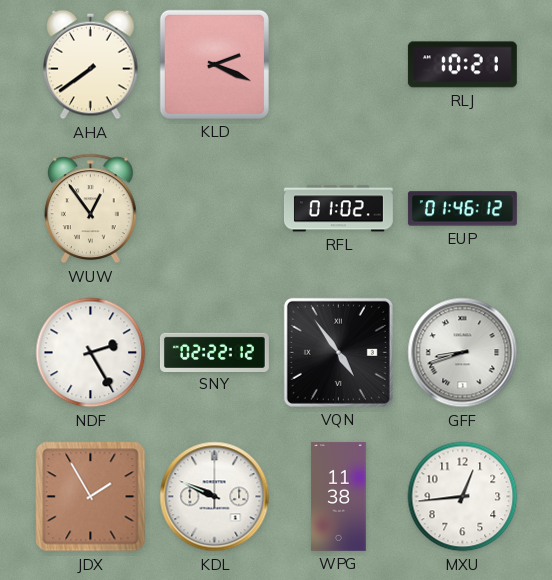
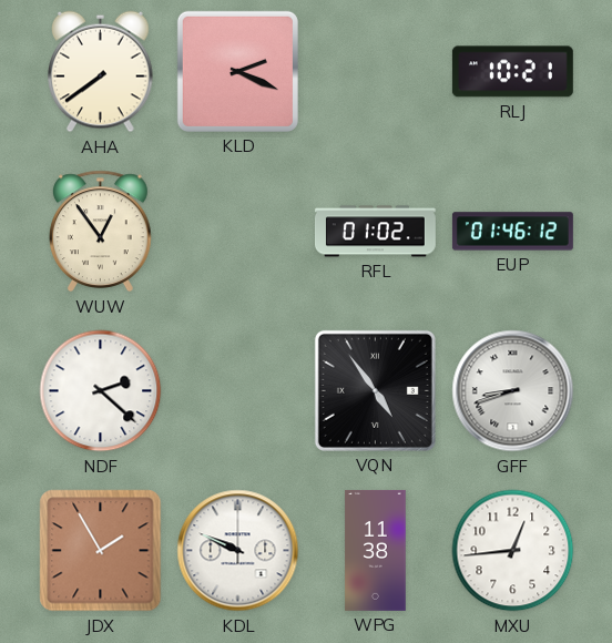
NDF: 2:25 -> 2:22
SNY: 02:22 -> none
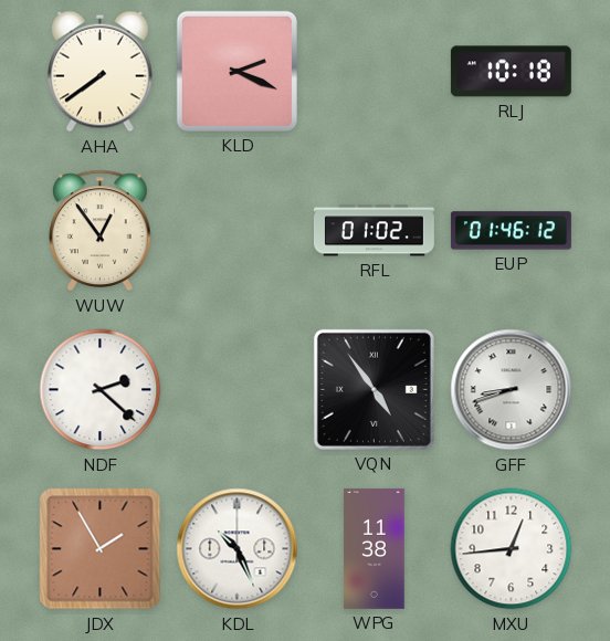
RLJ: 10:21 -> 10:18
KDL: 9:49 -> 10:26
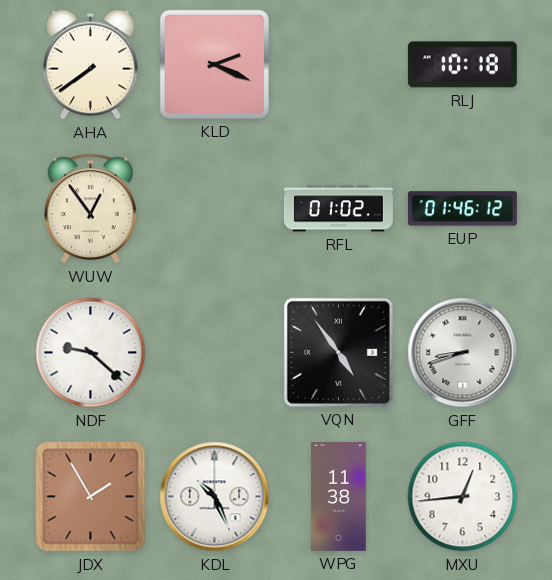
NDF: 2:22 -> 9:22
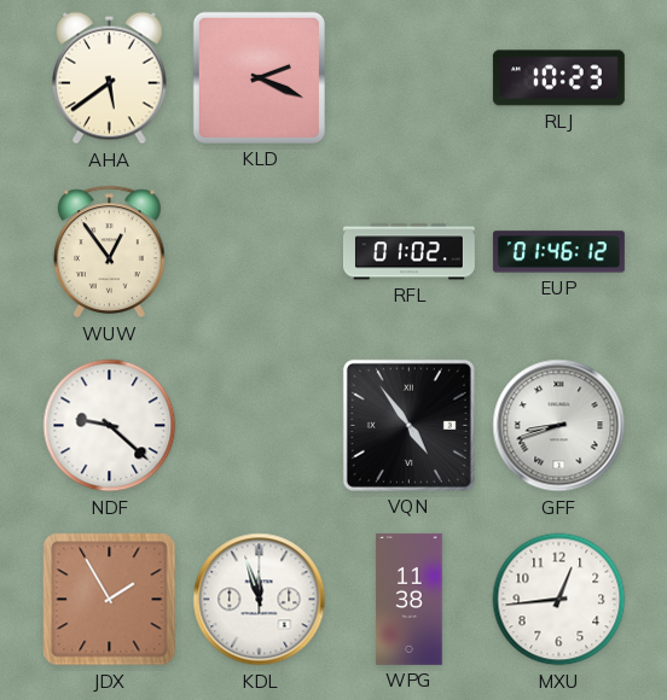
AHA: 7:39 -> 5:39
RLJ: 10:18 -> 10:23
KDL: 10:26 -> 11:57
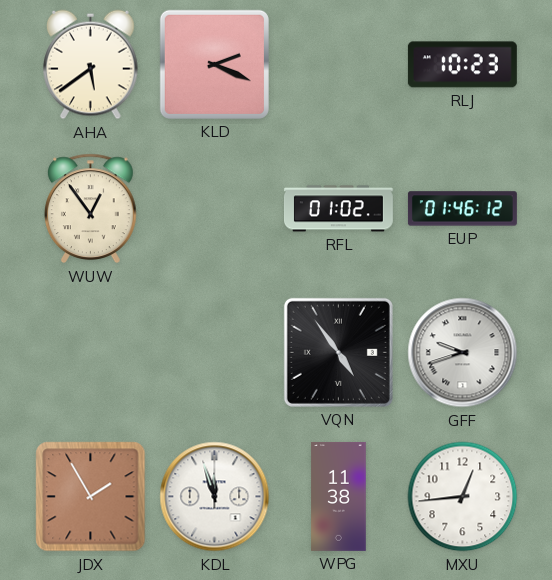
NDF: 9:22 -> none
GFF: 8:42 -> 9:42
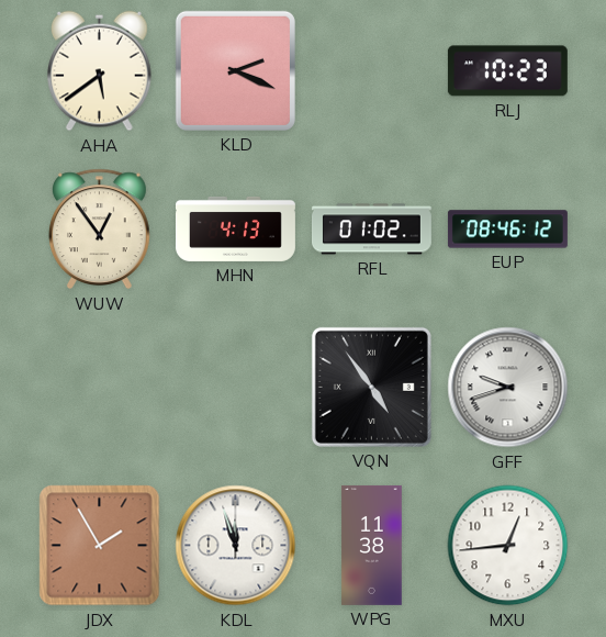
MHN: none -> 4:13
EUP: 01:46 -> 08:46
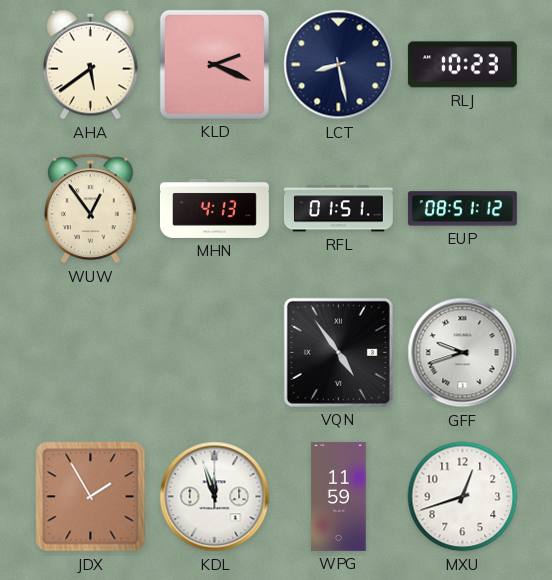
LCT: none -> 8:28
RFL: 01:02 -> 01:51
EUP: 08:46 -> 08:51
WPG: 11:38 -> 11:59
MXU: 12:44 -> 12:42
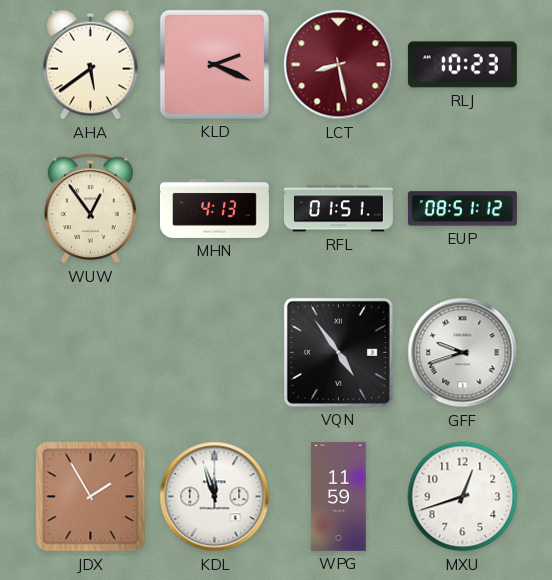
LCT dial: navy -> burgundy
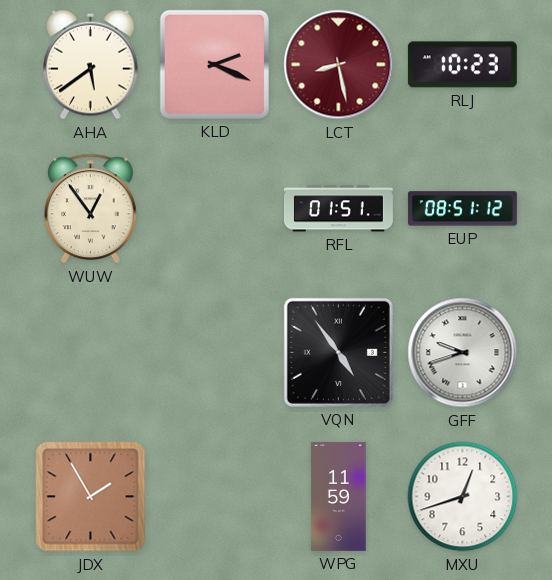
MHN: 4:13 -> none
KDL: 11:57 -> none
